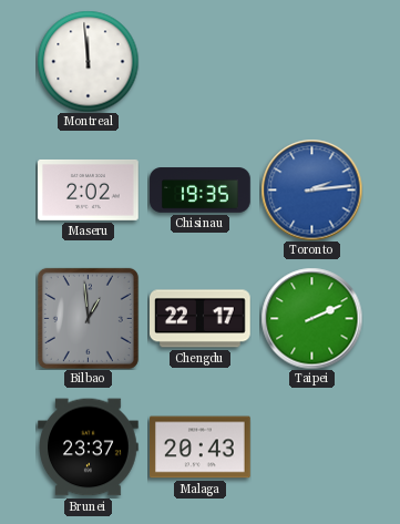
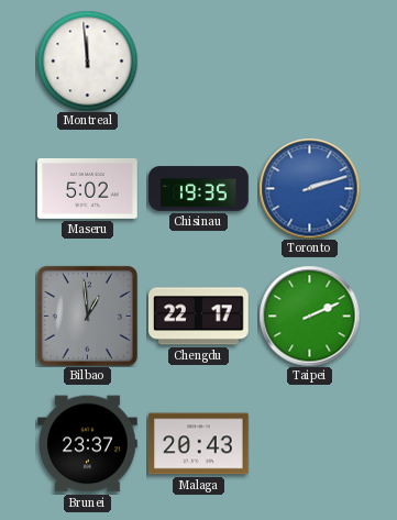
Maseru: 2:02 -> 5:02
Toronto: 2:14 -> 2:12
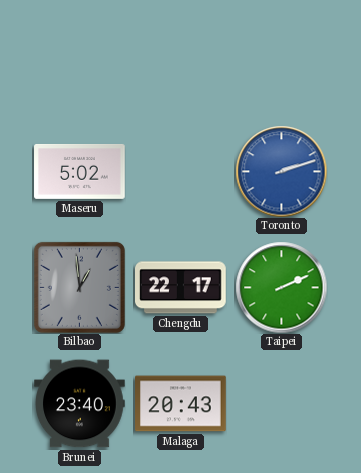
Montreal: 11:59 -> none
Chisinau: 19:35 -> none
Brunei: 23:37 -> 23:40
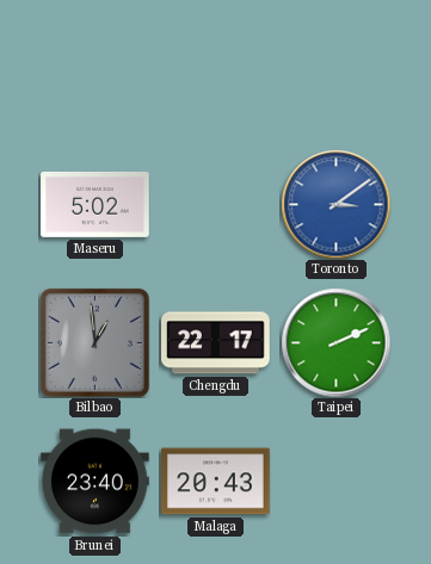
Toronto: 2:12 -> 3:09
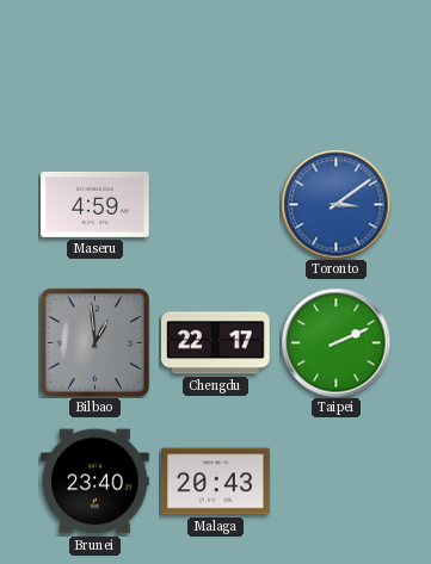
Maseru: 5:02 -> 4:59
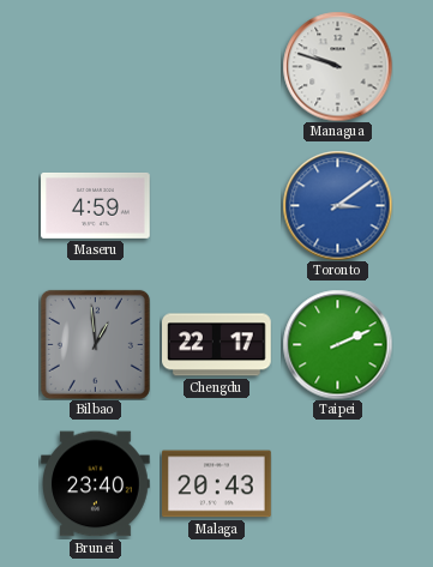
Managua: none -> 9:48
